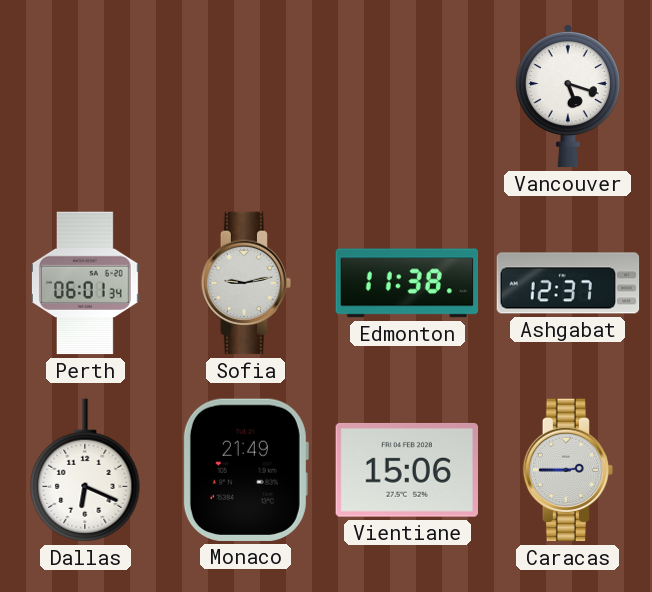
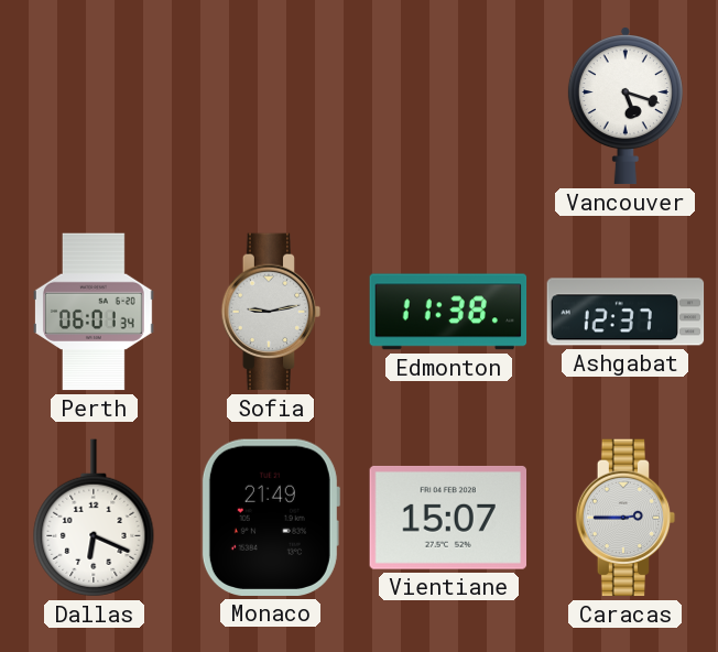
Vientiane: 15:06 -> 15:07
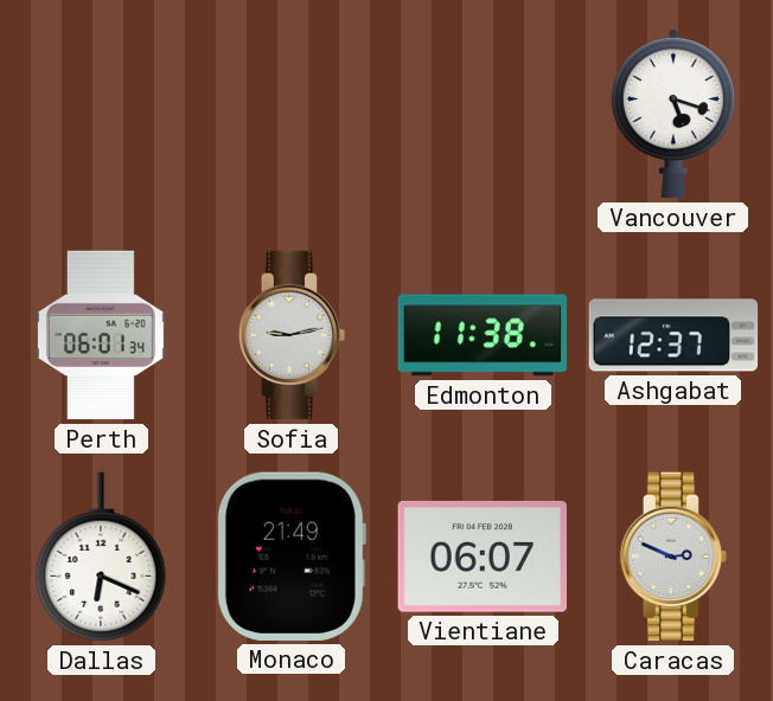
Vientiane: 15:07 -> 06:07
Caracas: 2:45 -> 2:49
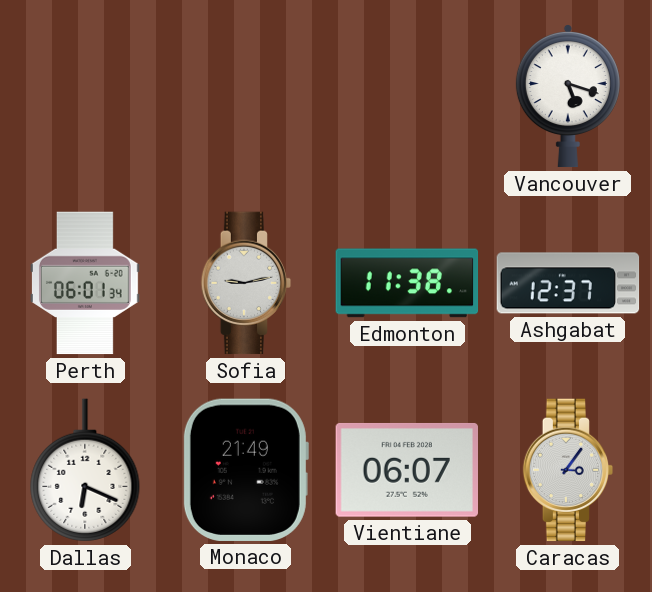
Caracas: 2:49 -> 3:06
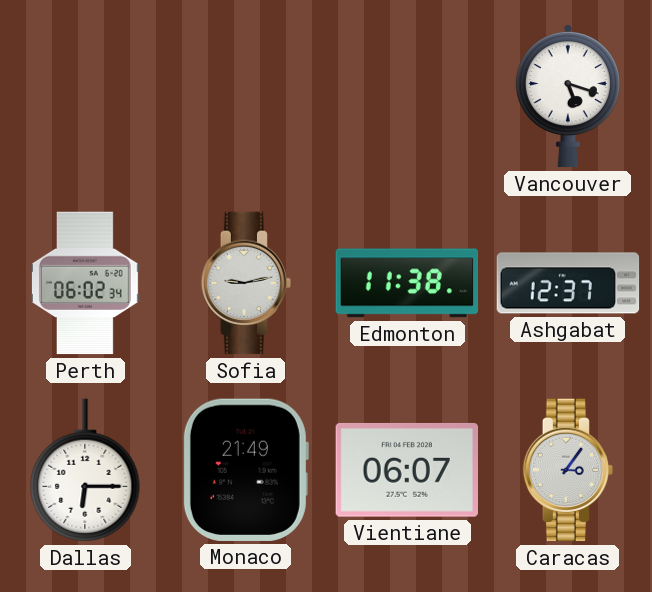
Perth: 06:01 -> 06:02
Dallas: 6:19 -> 6:15
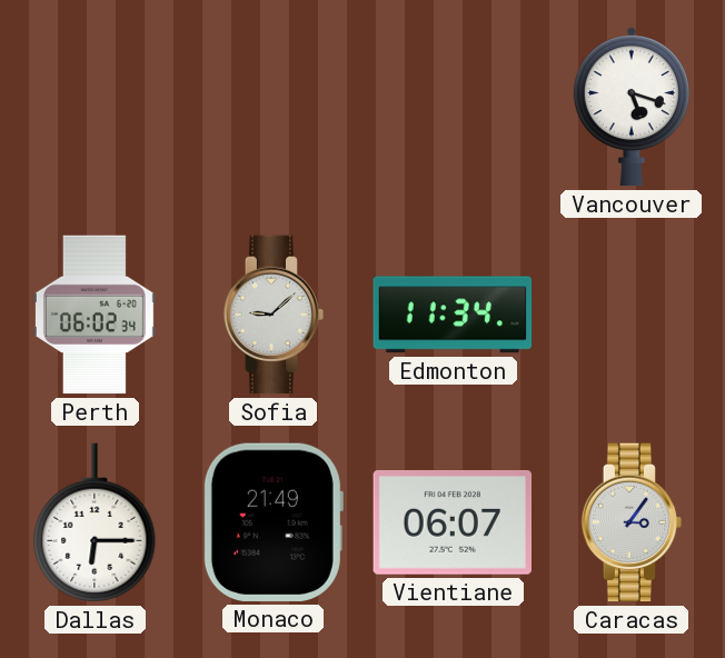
Sofia: 9:13 -> 9:08
Edmonton: 11:38 -> 11:34
Ashgabat: 12:37 -> none
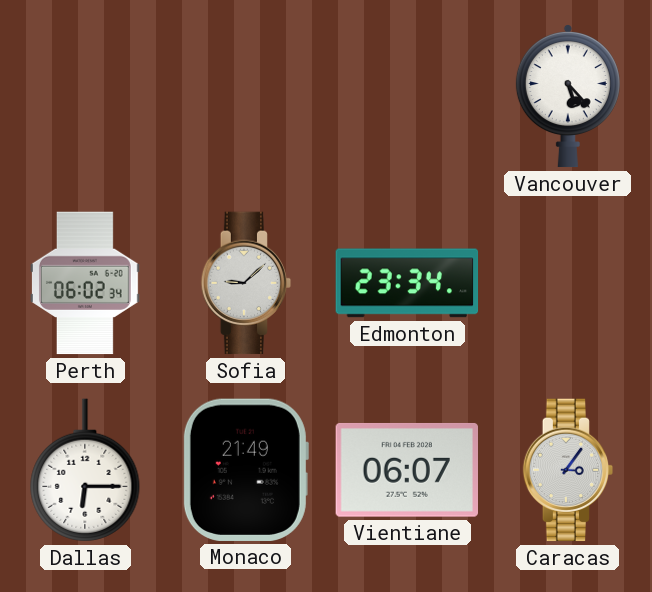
Vancouver: 5:18 -> 5:23
Edmonton: 11:34 -> 23:34
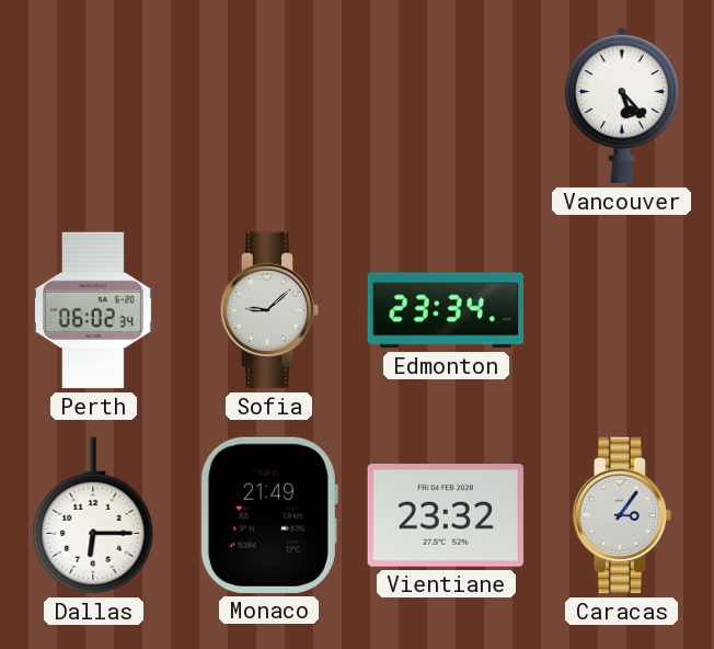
Vientiane: 06:07 -> 23:32
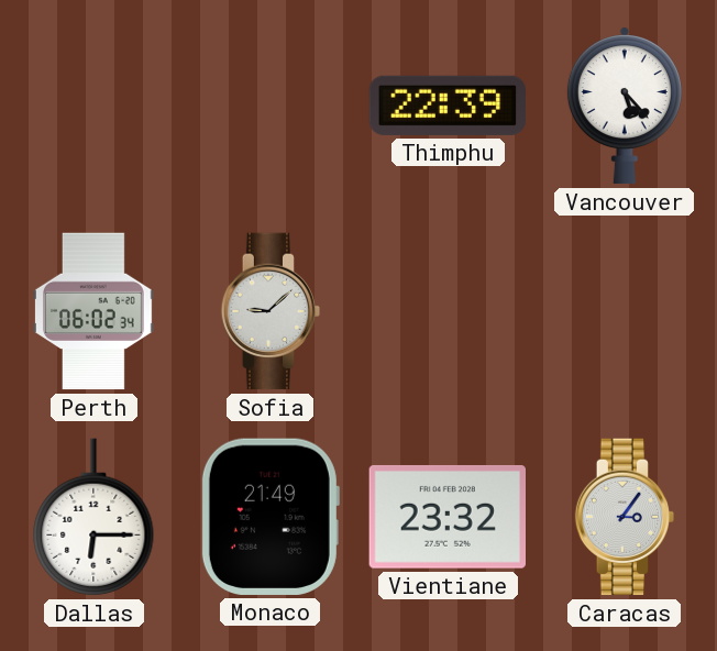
Thimphu: none -> 22:39
Edmonton: 23:34 -> none
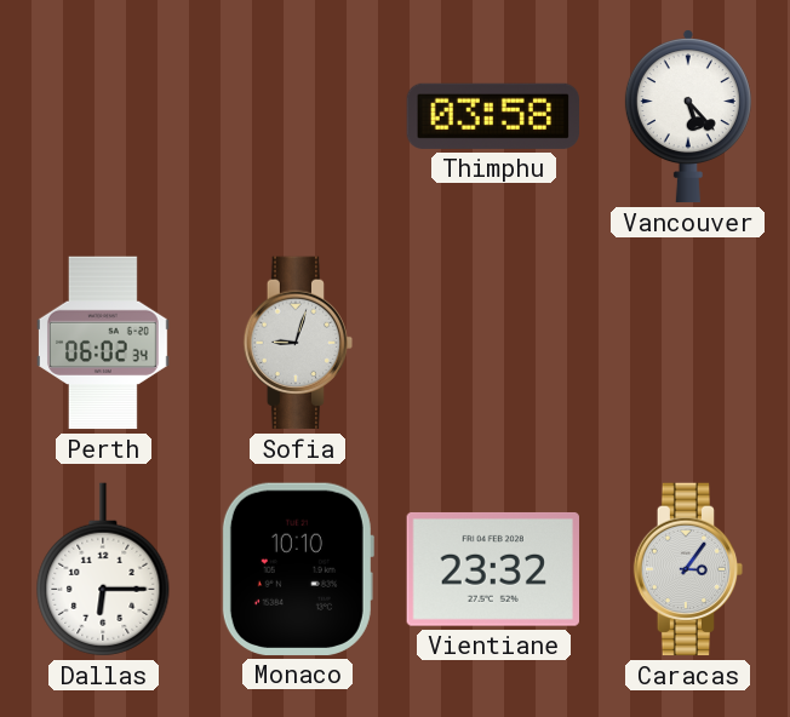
Thimphu: 22:39 -> 03:58
Sofia: 9:08 -> 9:03
Monaco: 21:49 -> 10:10
